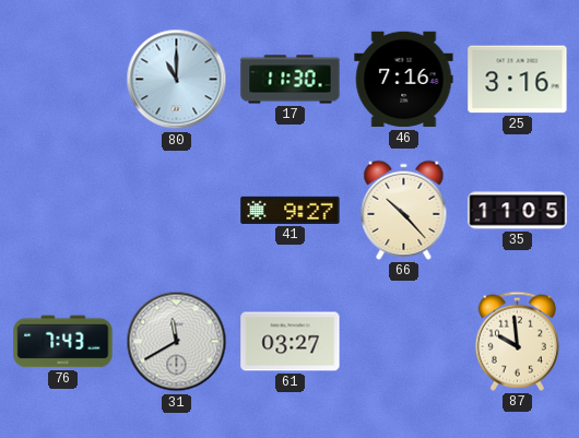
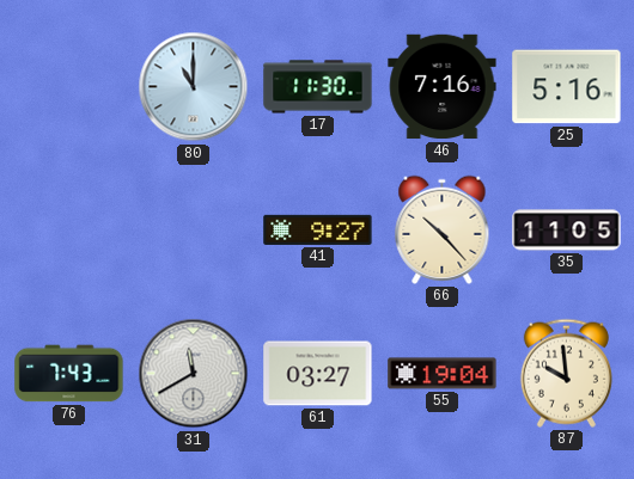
25: 3:16 -> 5:16
55: none -> 19:04
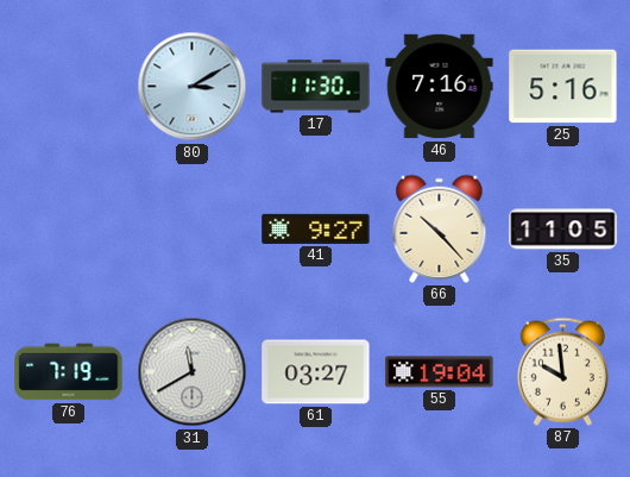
80: 11:00 -> 3:10
76: 7:43 -> 7:19
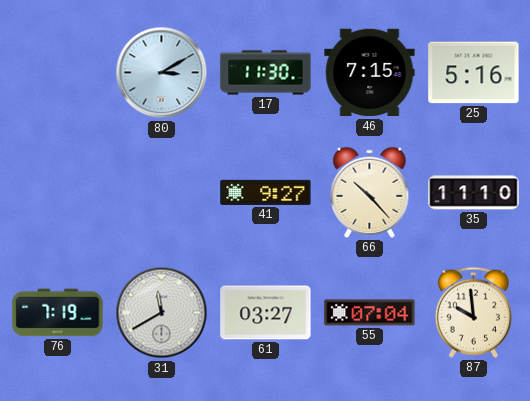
46: 7:16 -> 7:15
35: 11:05 -> 11:10
55: 19:04 -> 07:04
